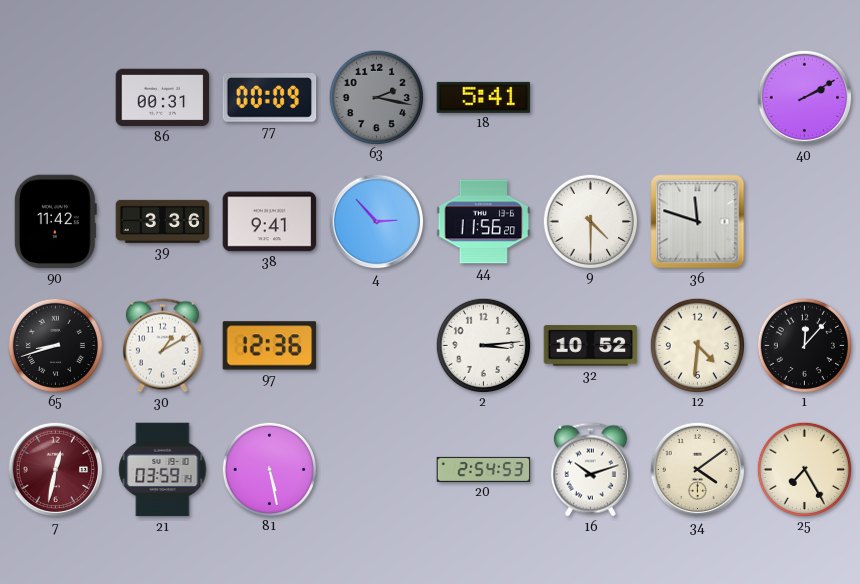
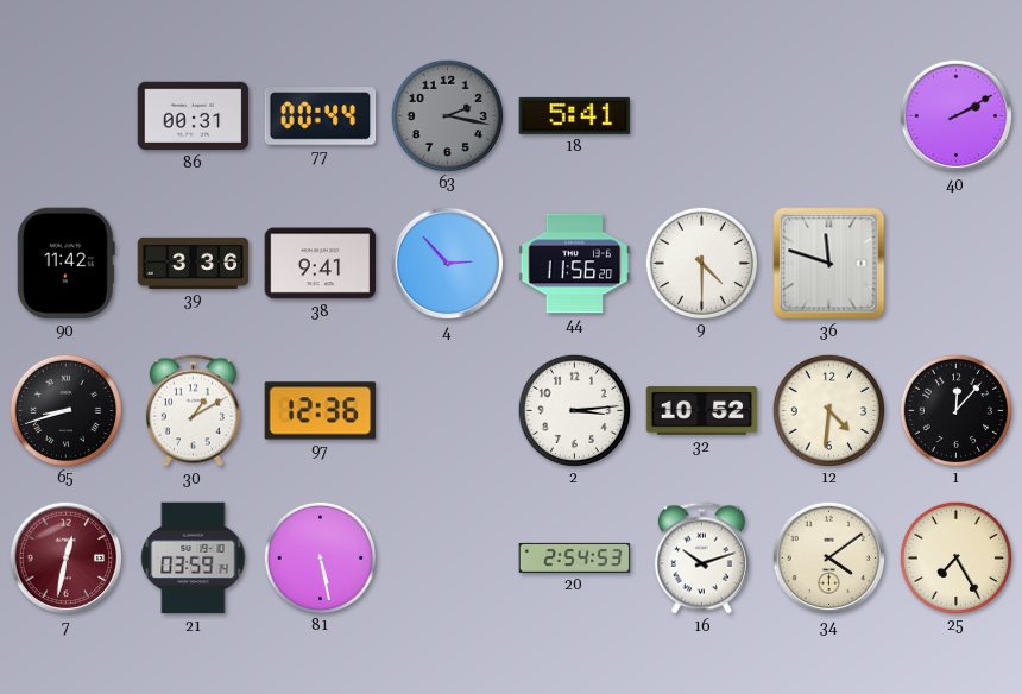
77: 00:09 -> 00:44
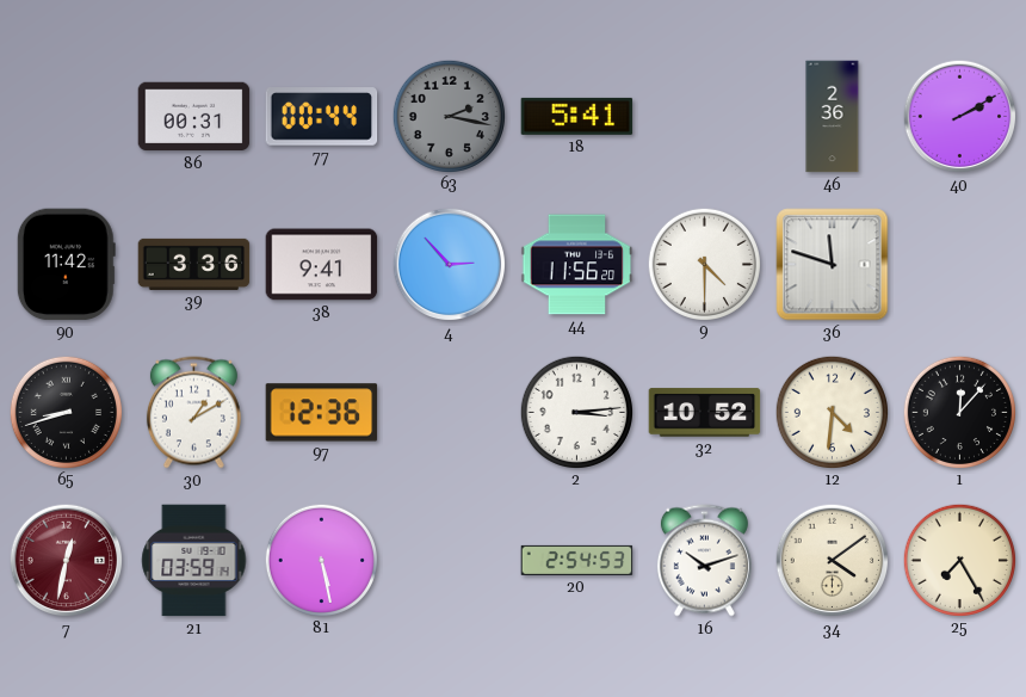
46: none -> 2:36
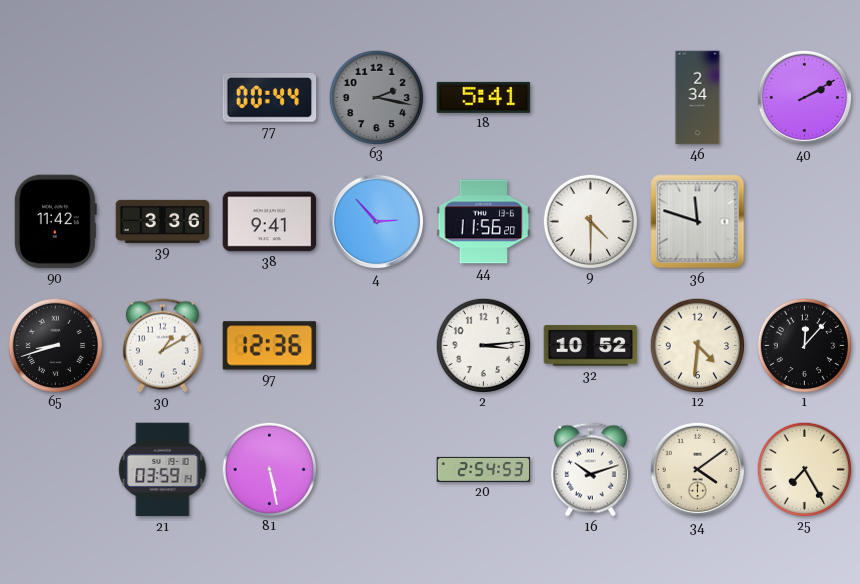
86: 00:31 -> none
46: 2:36 -> 2:34
7: 12:32 -> none
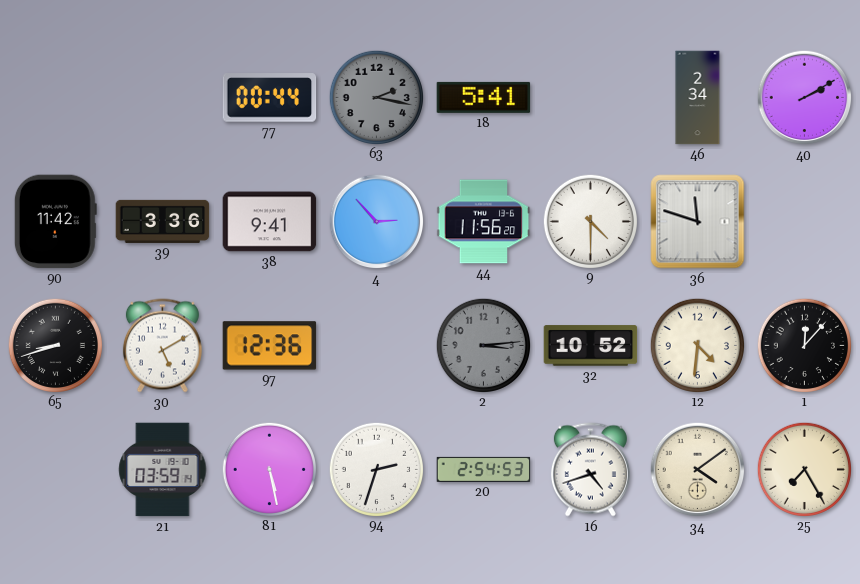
30: 1:10 -> 5:10
2 dial: white -> grey
94: none -> 2:33
16: 10:12 -> 4:42
